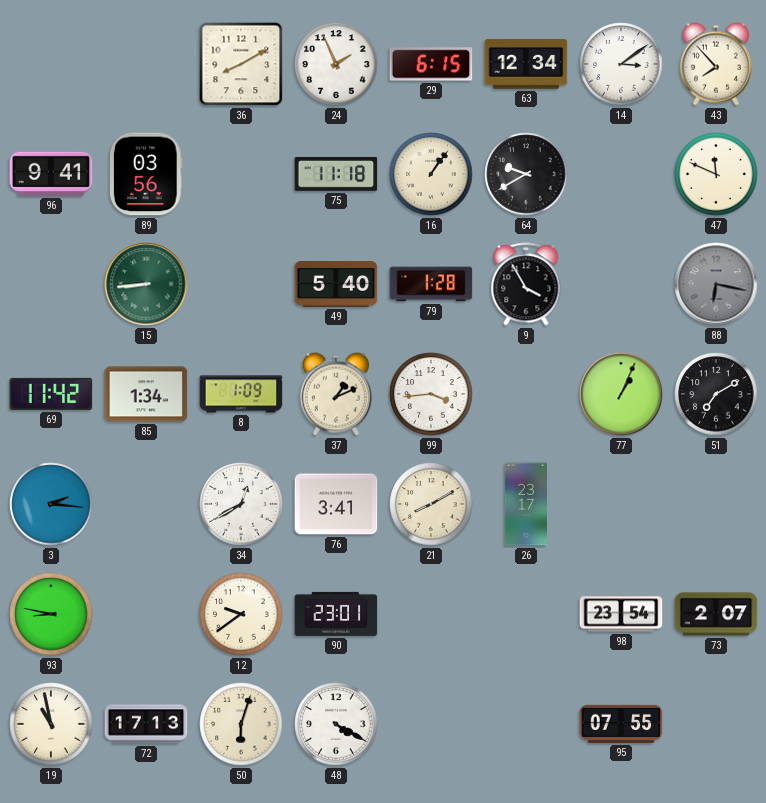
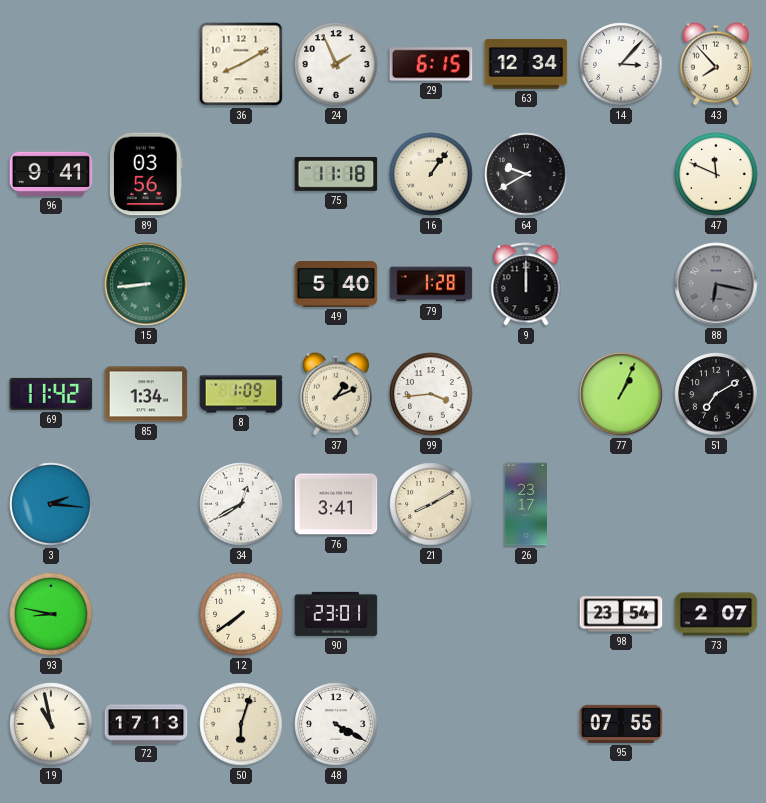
14: 3:09 -> 3:07
9: 3:55 -> 12:00
12: 9:39 -> 7:39
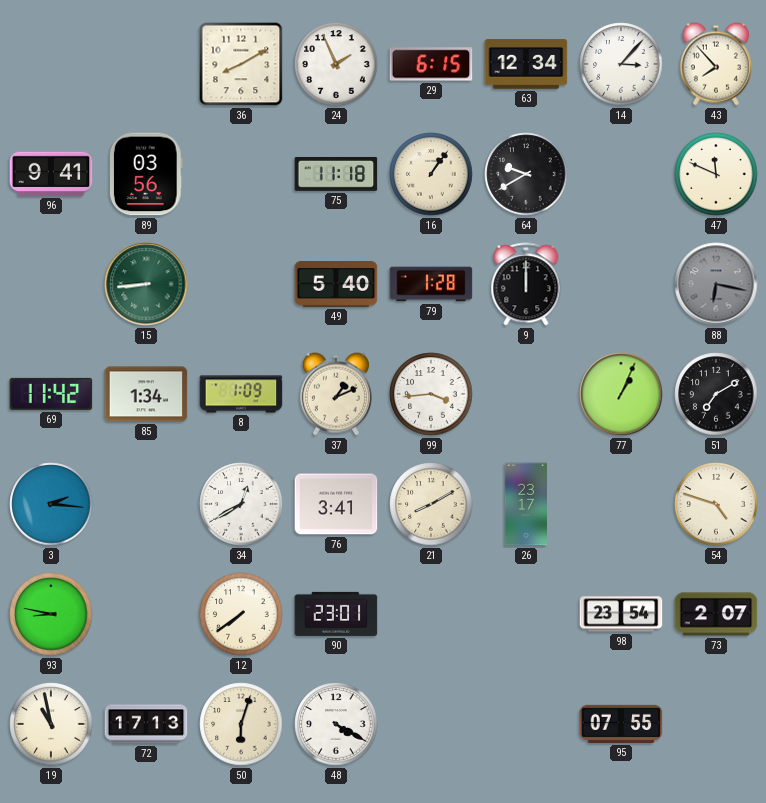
54: none -> 4:48
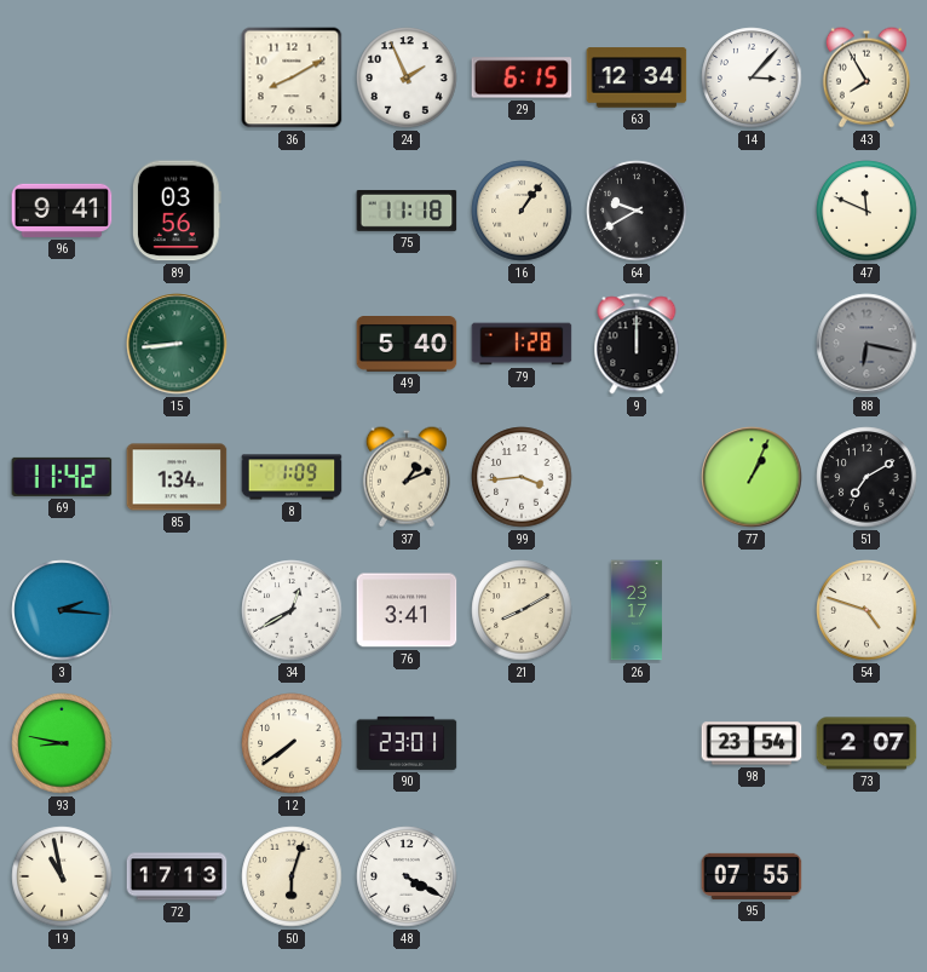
43: 7:53 -> 7:55
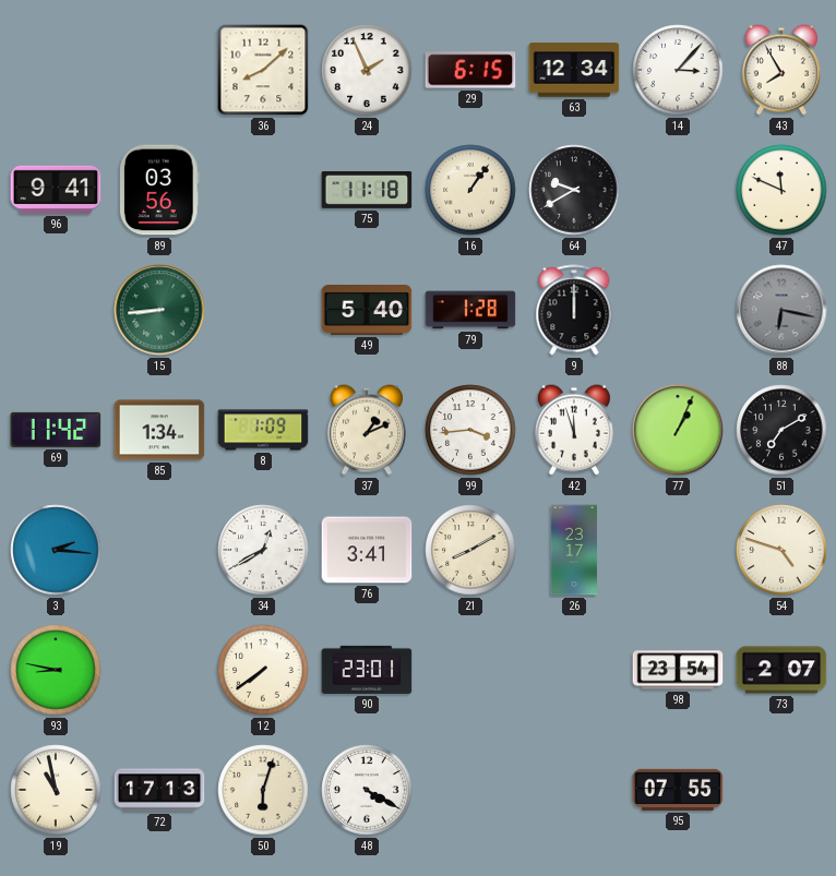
36: 8:10 -> 8:08
42: none -> 11:57
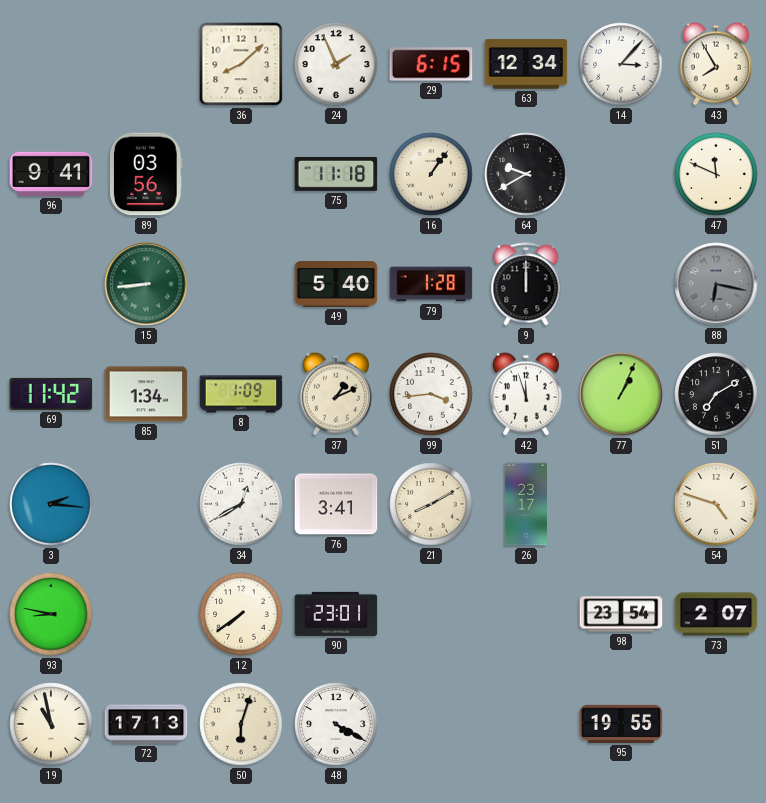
95: 07:55 -> 19:55
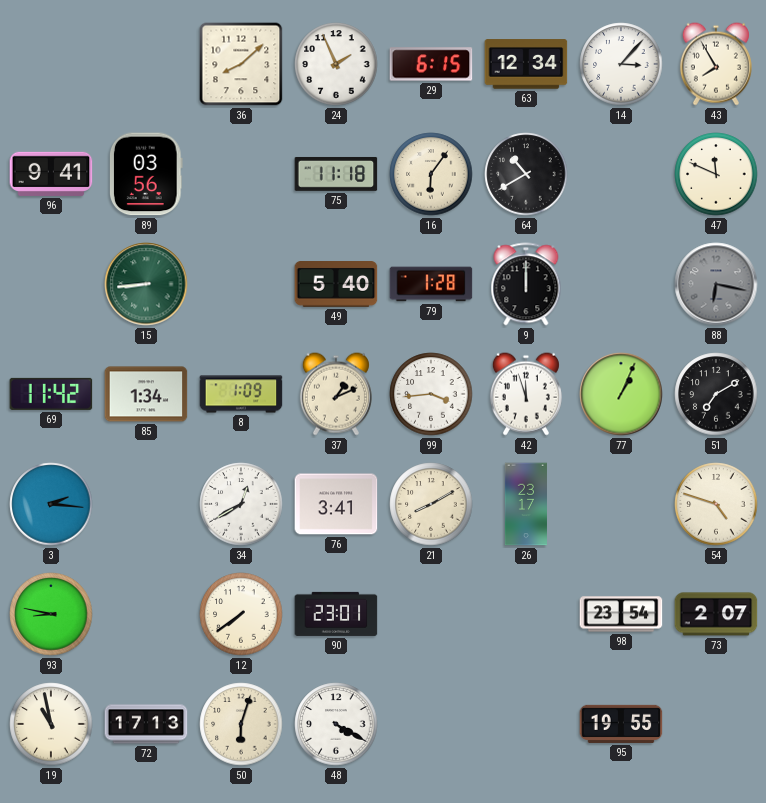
16: 1:06 -> 6:06
64: 9:40 -> 10:40
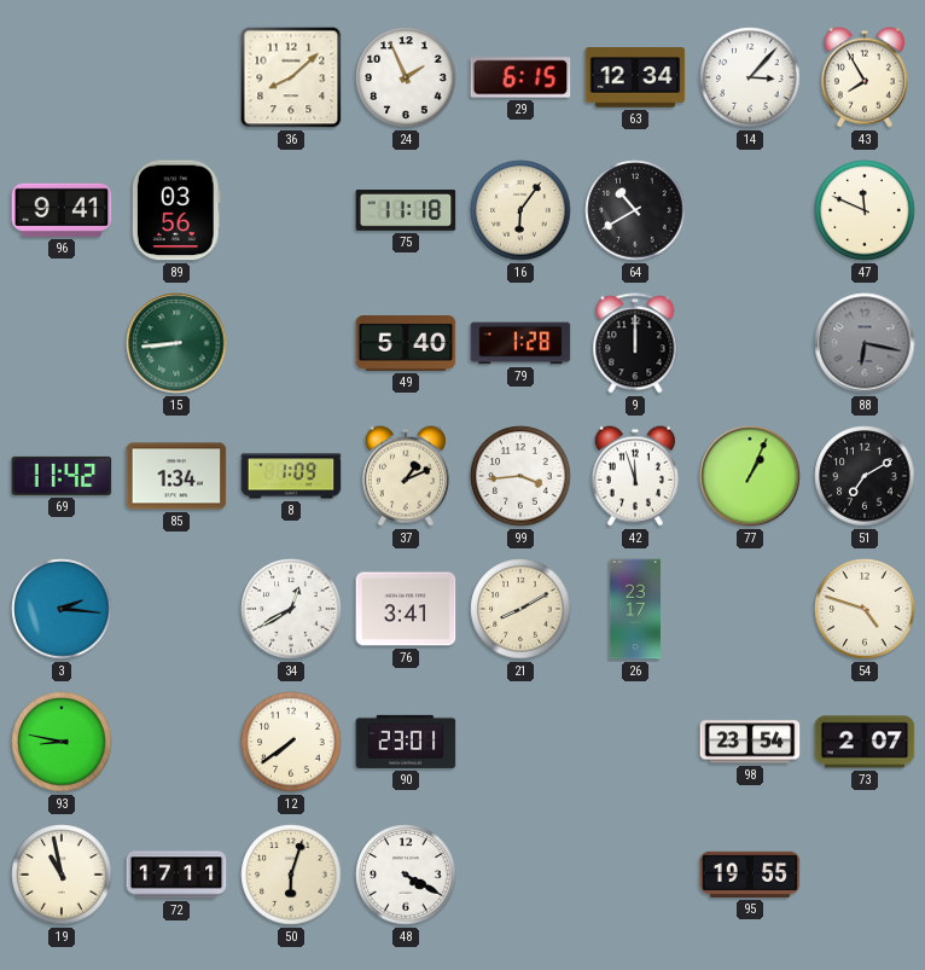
72: 17:13 -> 17:11
